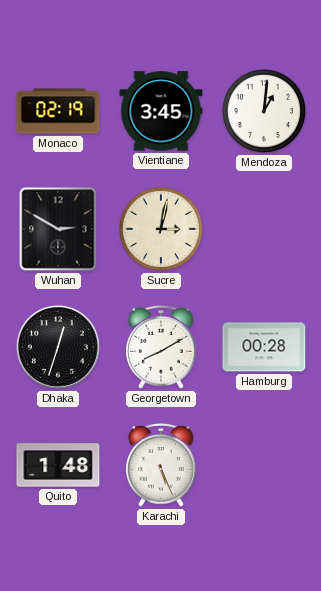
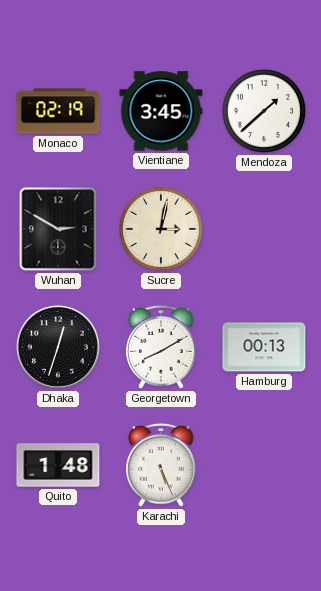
Mendoza: 1:01 -> 1:38
Hamburg: 00:28 -> 00:13
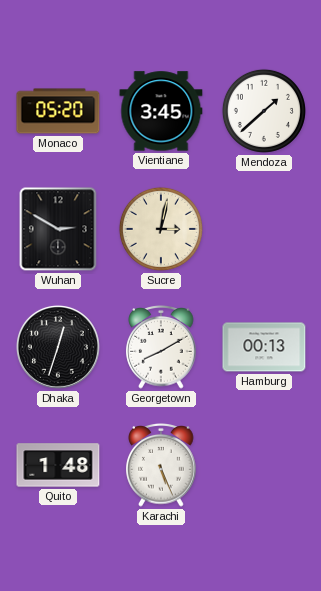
Monaco: 02:19 -> 05:20
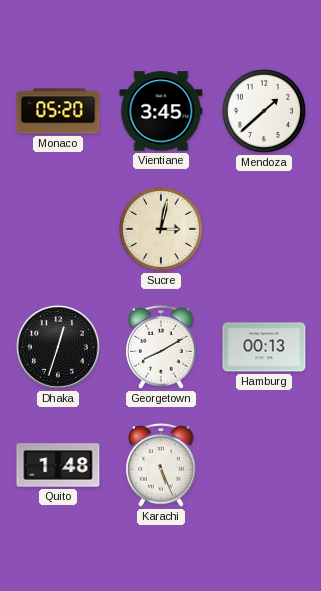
Wuhan: 2:50 -> none
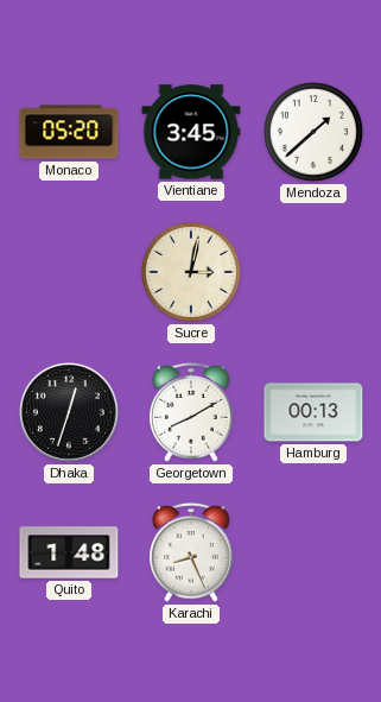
Karachi: 5:26 -> 8:26
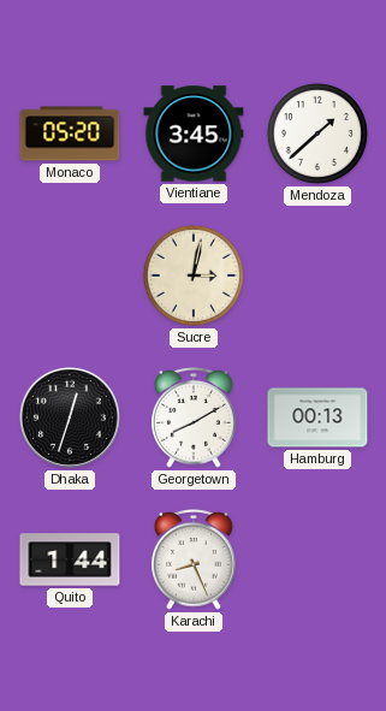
Quito: 1:48 -> 1:44
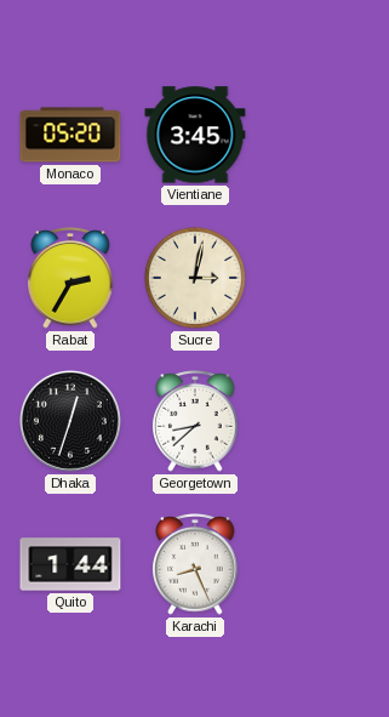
Mendoza: 1:38 -> none
Rabat: none -> 2:35
Georgetown: 8:10 -> 8:38
Hamburg: 00:13 -> none
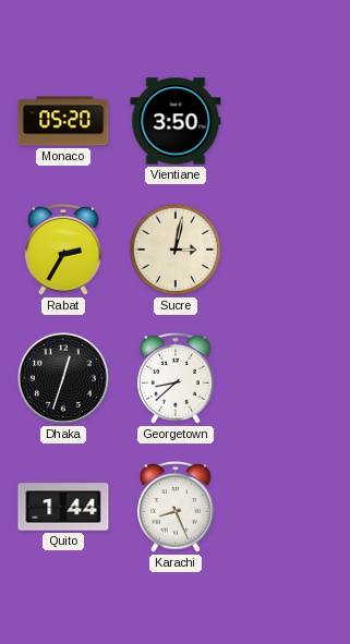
Vientiane: 3:45 -> 3:50
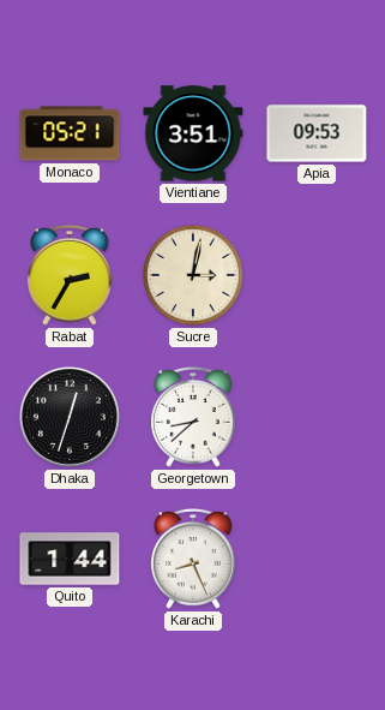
Monaco: 05:20 -> 05:21
Vientiane: 3:50 -> 3:51
Apia: none -> 09:53
